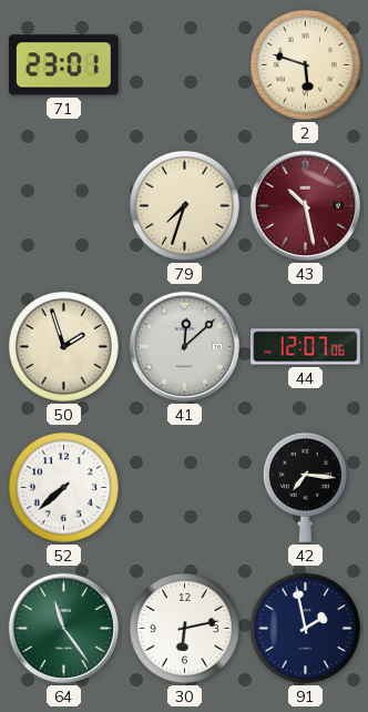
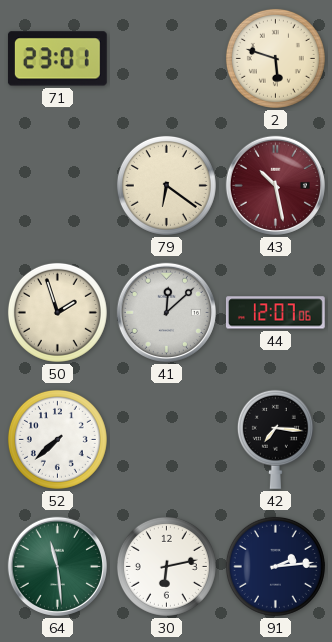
79: 7:33 -> 6:21
64: 11:24 -> 11:29
91: 1:58 -> 2:14
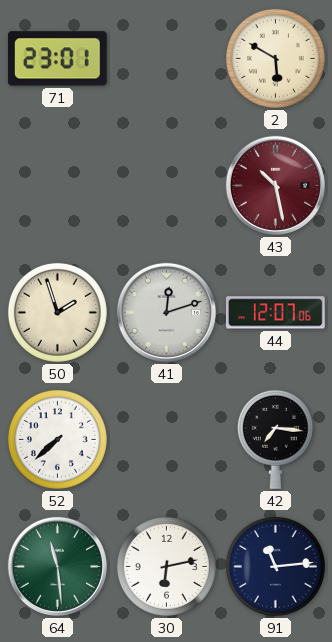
2: 5:48 -> 5:50
79: 6:21 -> none
41: 12:08 -> 12:12
91: 2:14 -> 11:14
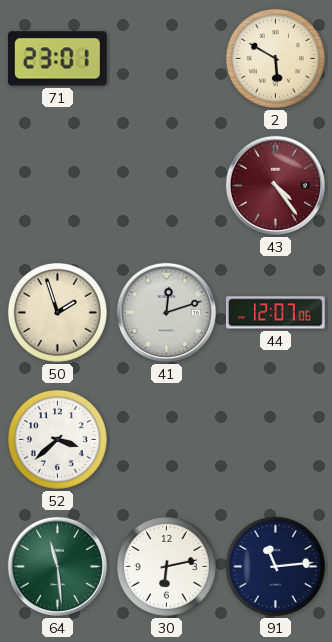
43: 10:28 -> 4:24
52: 7:38 -> 3:38
42: 7:16 -> none
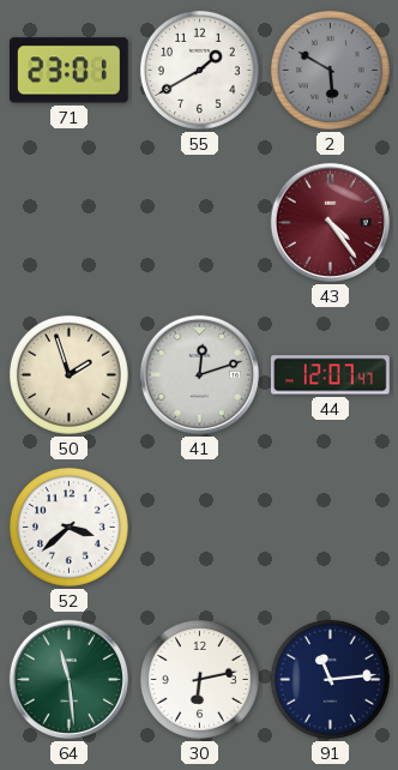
55: none -> 1:40
2 dial: cream -> grey
44: 12:07:06 -> 12:07:47
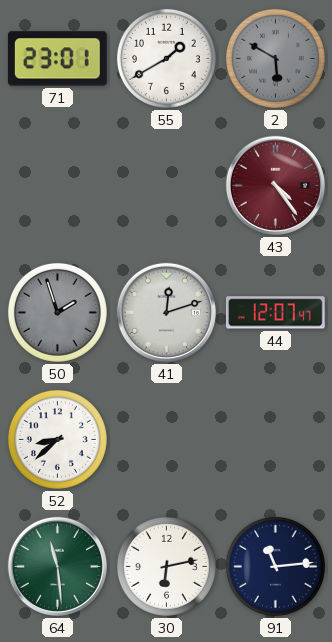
50 dial: cream -> grey
52: 3:38 -> 8:38
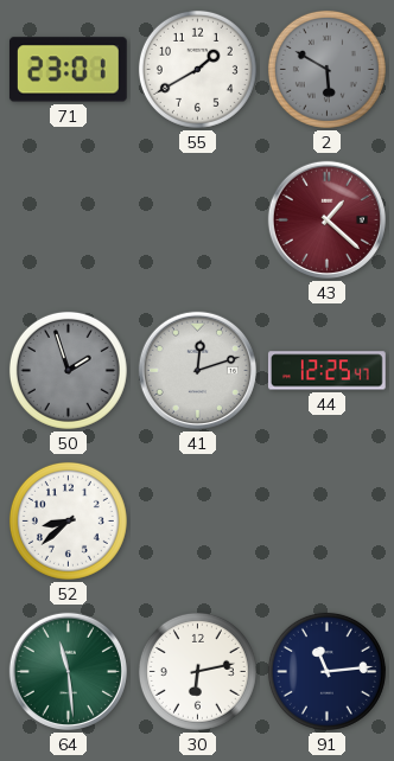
43: 4:24 -> 1:22
44: 12:07 -> 12:25
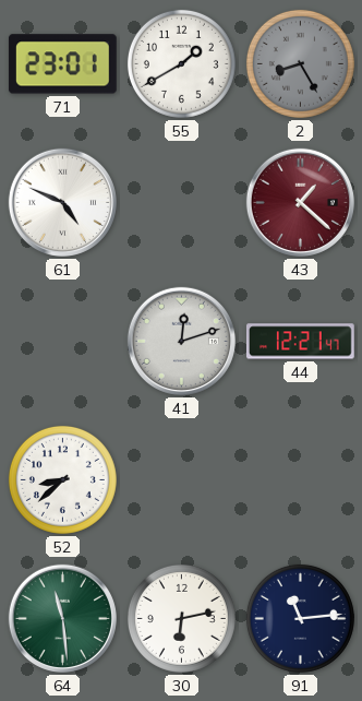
2: 5:50 -> 8:25
61: none -> 4:49
50: 1:57 -> none
44: 12:25 -> 12:21
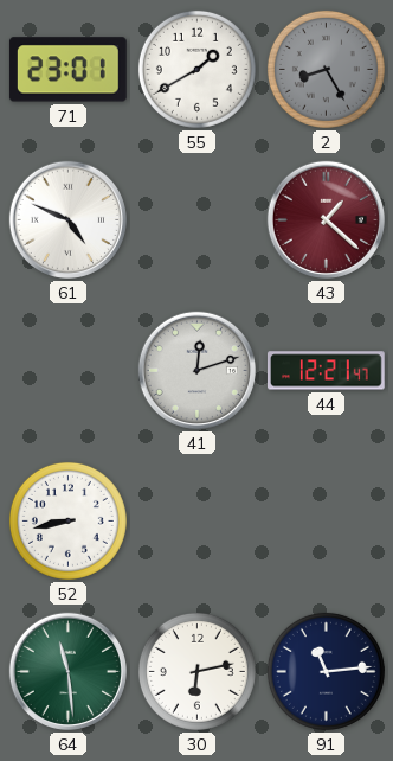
52: 8:38 -> 8:43
